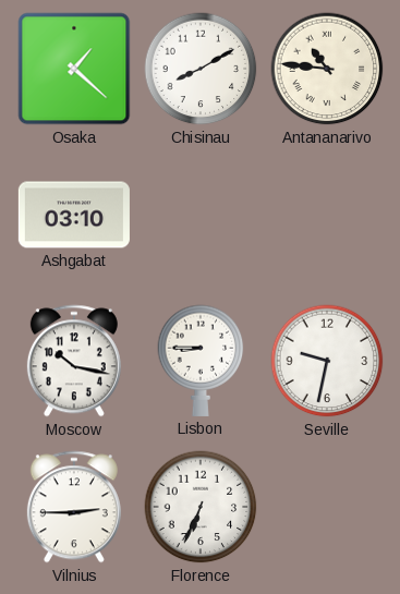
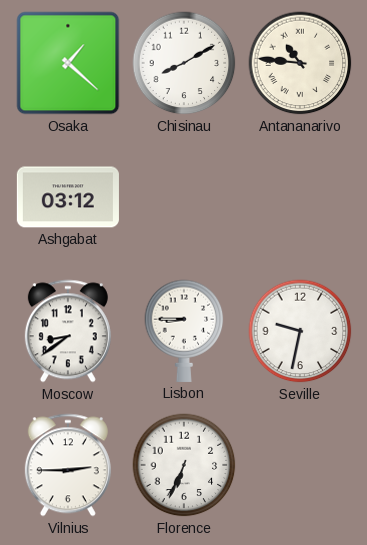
Ashgabat: 03:10 -> 03:12
Moscow: 10:17 -> 8:39
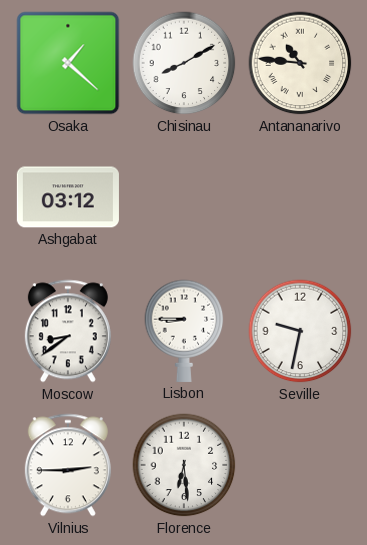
Florence: 6:34 -> 6:29
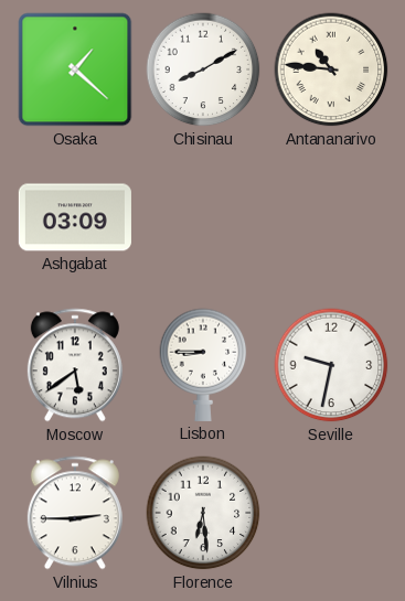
Ashgabat: 03:12 -> 03:09
Moscow: 8:39 -> 5:39
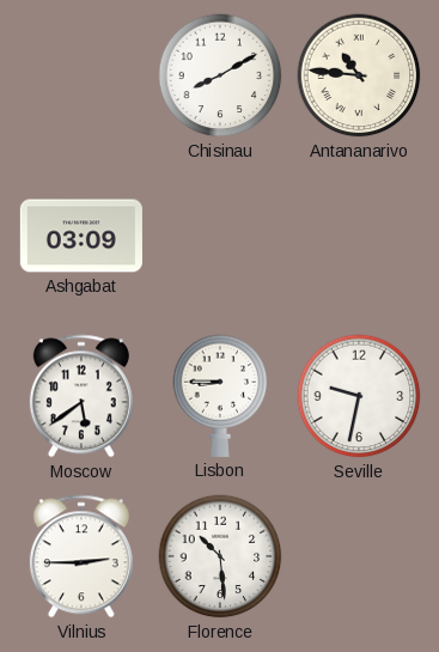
Osaka: 1:22 -> none
Florence: 6:29 -> 10:29
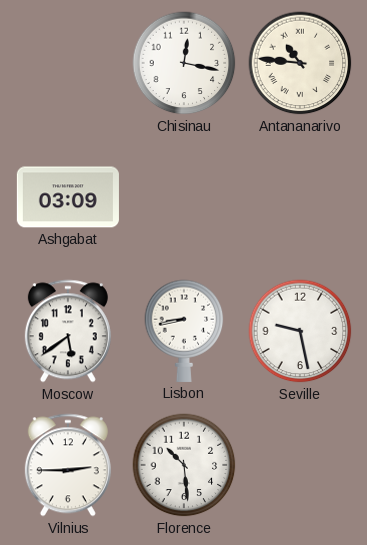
Chisinau: 8:10 -> 12:17
Lisbon: 8:45 -> 8:43
Seville: 9:32 -> 9:28
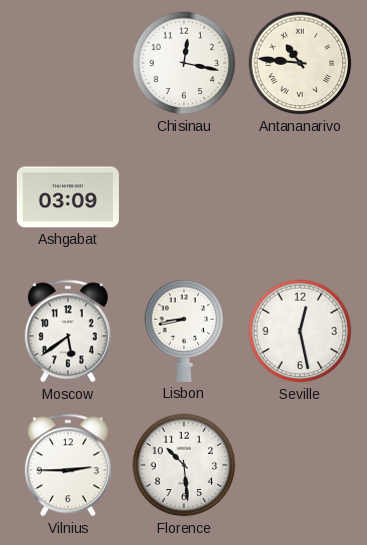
Seville: 9:28 -> 12:28
